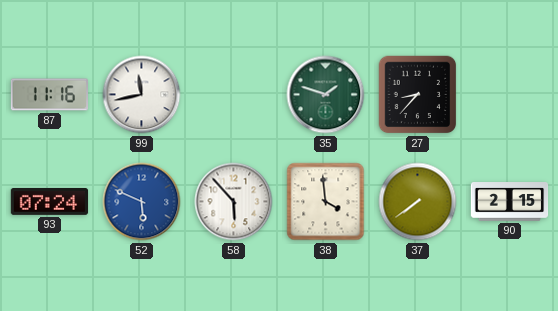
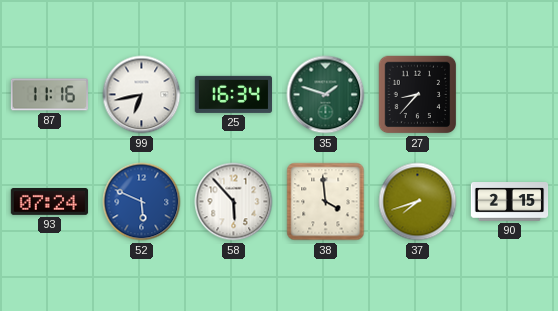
99: 11:43 -> 6:43
25: none -> 16:34
37: 7:39 -> 7:42
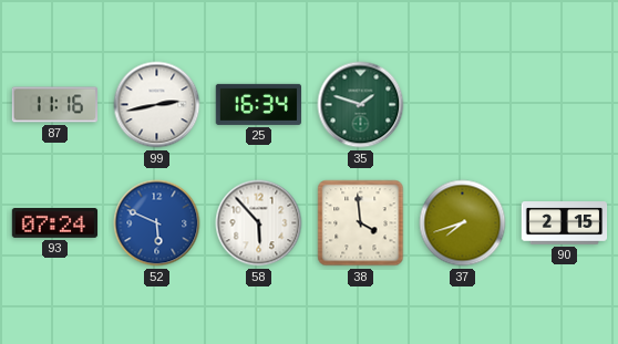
99: 6:43 -> 2:43
27: 8:37 -> none
